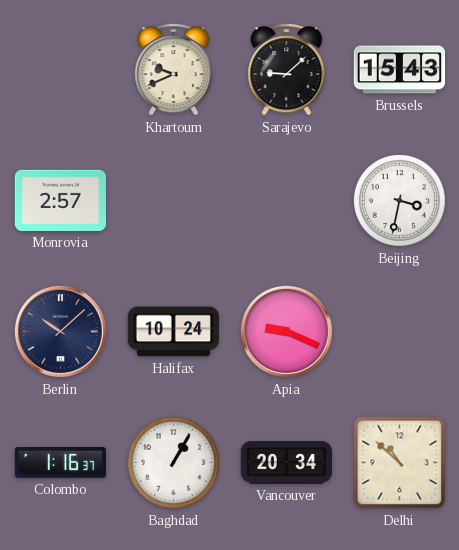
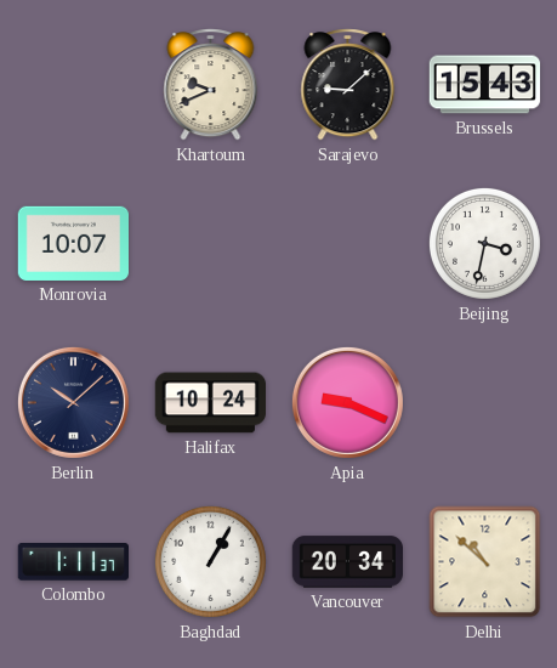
Monrovia: 2:57 -> 10:07
Colombo: 1:16 -> 1:11
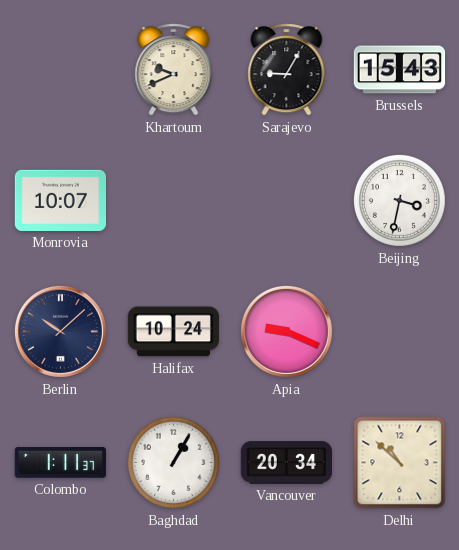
Sarajevo: 9:08 -> 9:05
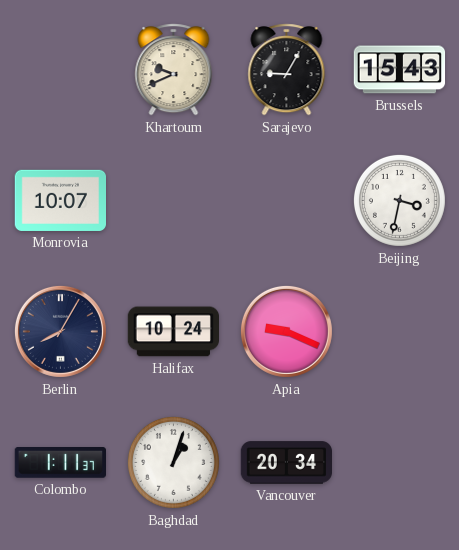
Berlin: 10:08 -> 8:05
Baghdad: 1:05 -> 1:03
Delhi: 10:52 -> none
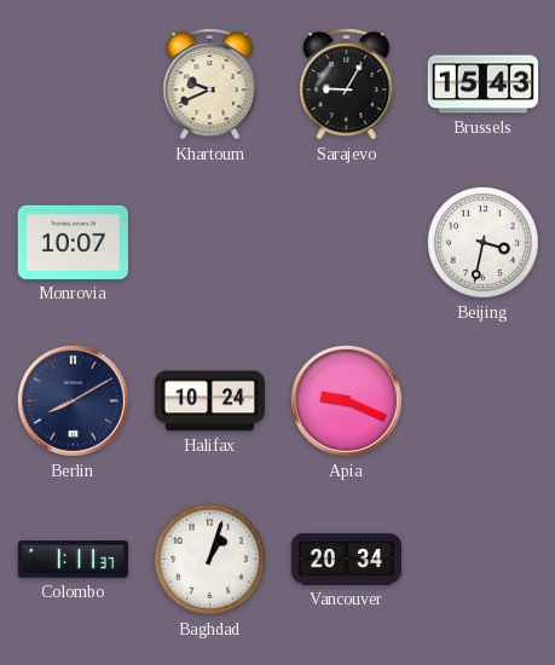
Berlin: 8:05 -> 8:10
